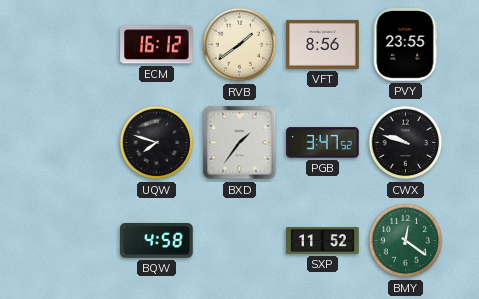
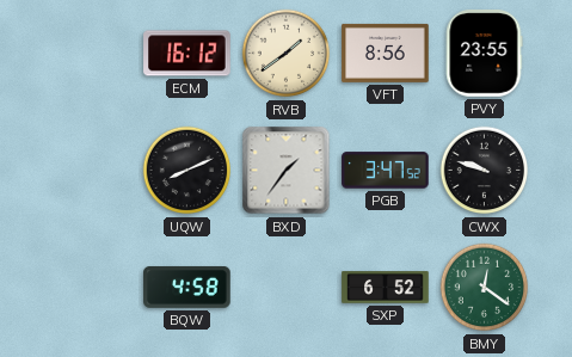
UQW: 7:48 -> 8:11
SXP: 11:52 -> 6:52
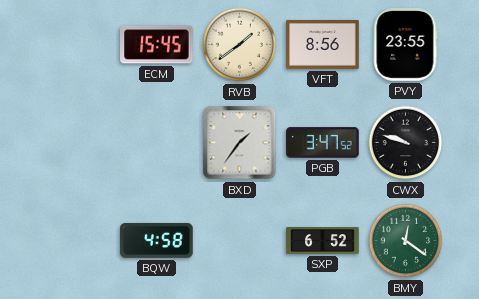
ECM: 16:12 -> 15:45
UQW: 8:11 -> none
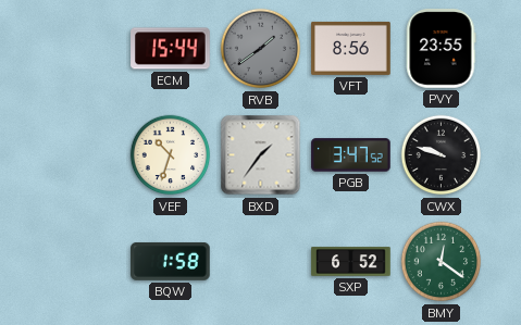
ECM: 15:45 -> 15:44
RVB dial: cream -> grey
VEF: none -> 10:33
BQW: 4:58 -> 1:58
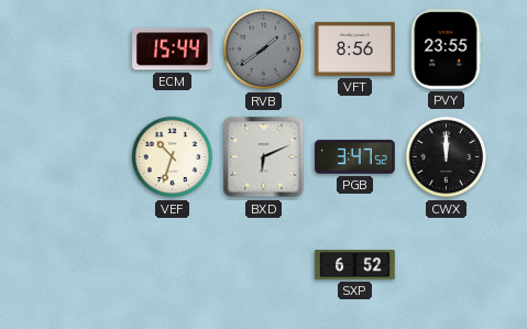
BXD: 1:36 -> 6:11
CWX: 9:48 -> 12:00
BQW: 1:58 -> none
BMY: 12:21 -> none
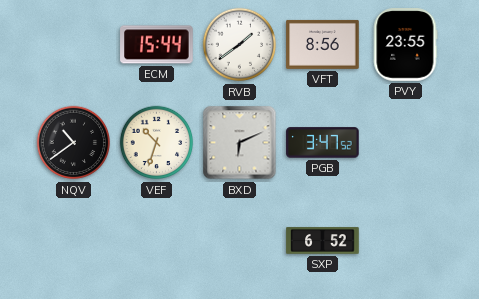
RVB dial: grey -> white
NQV: none -> 10:39
CWX: 12:00 -> none
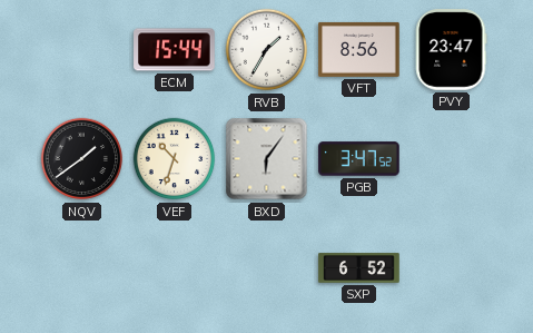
RVB: 1:39 -> 1:35
PVY: 23:55 -> 23:47
NQV: 10:39 -> 1:39
BXD: 6:11 -> 6:06
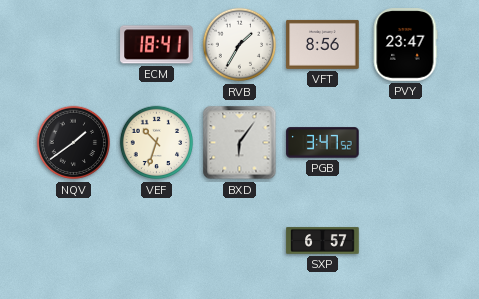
ECM: 15:44 -> 18:41
SXP: 6:52 -> 6:57
